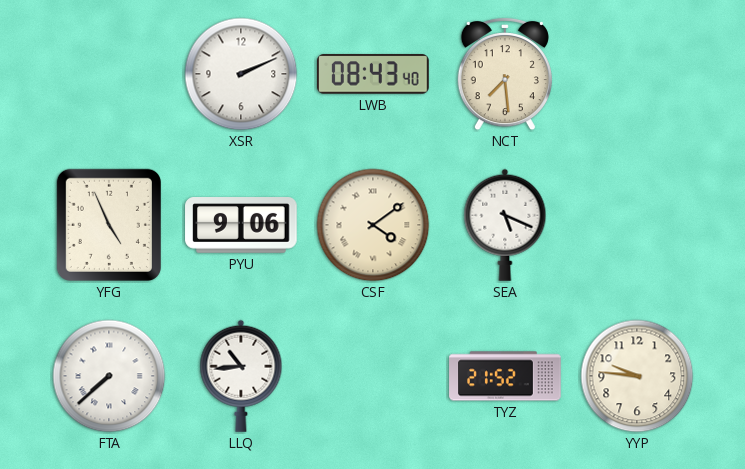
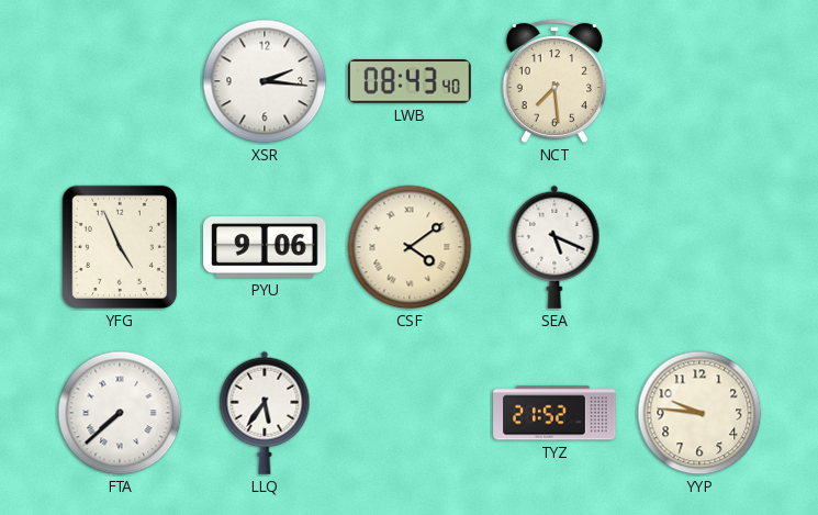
XSR: 2:11 -> 2:16
LLQ: 10:44 -> 5:36
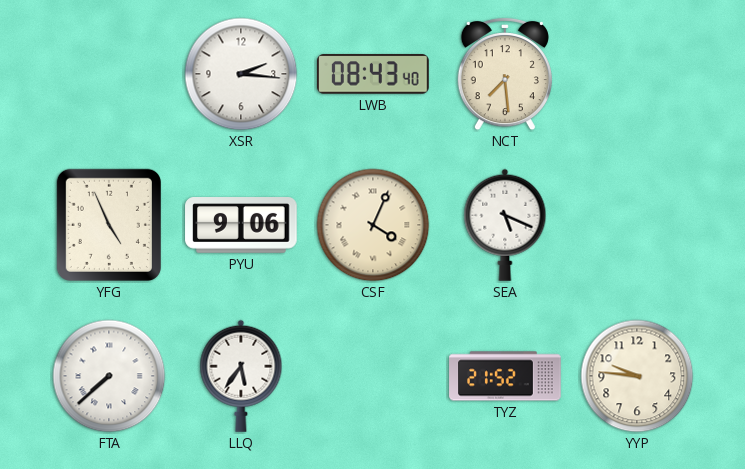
CSF: 4:09 -> 4:04
